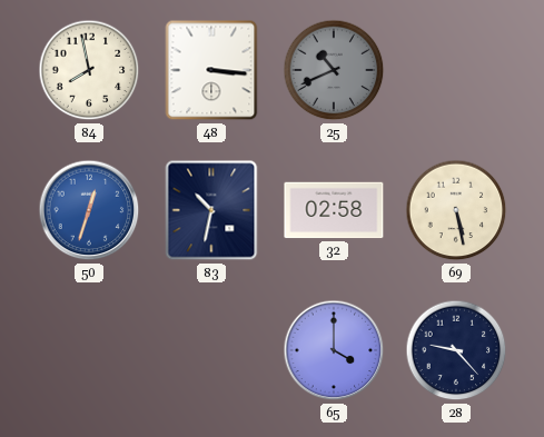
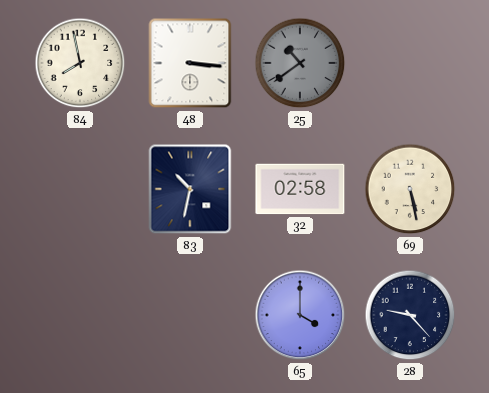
25: 10:41 -> 10:39
50: 12:33 -> none
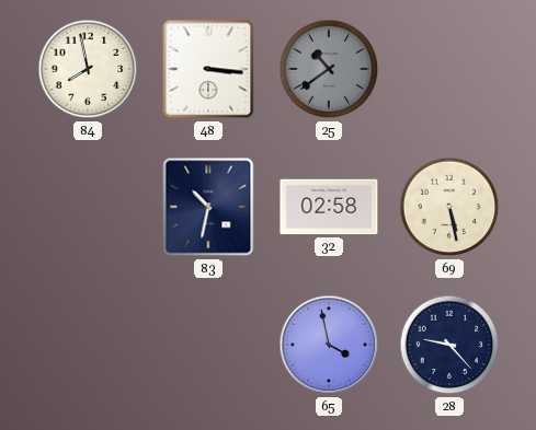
65: 4:00 -> 3:58
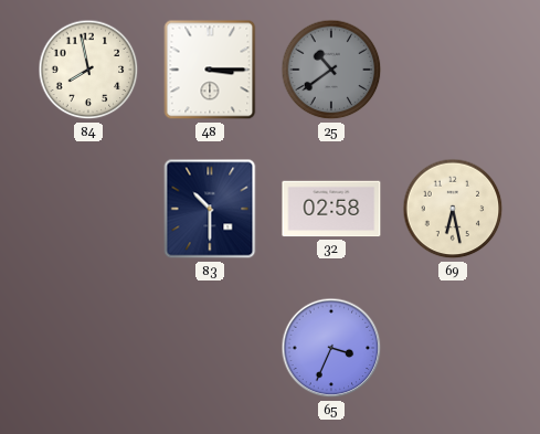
48: 3:16 -> 3:15
83: 10:32 -> 10:30
69: 5:28 -> 6:28
65: 3:58 -> 3:34
28: 9:23 -> none
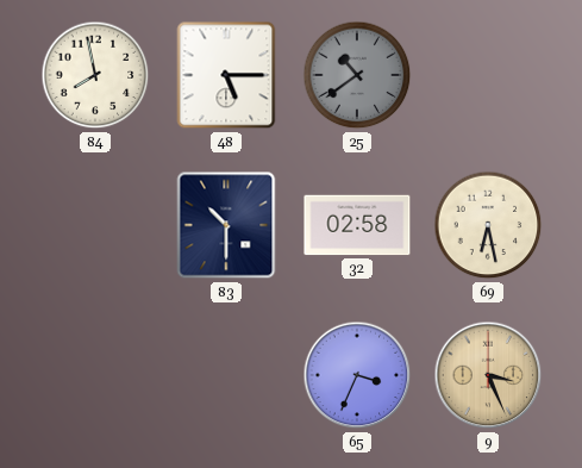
48: 3:15 -> 5:15
9: none -> 3:26
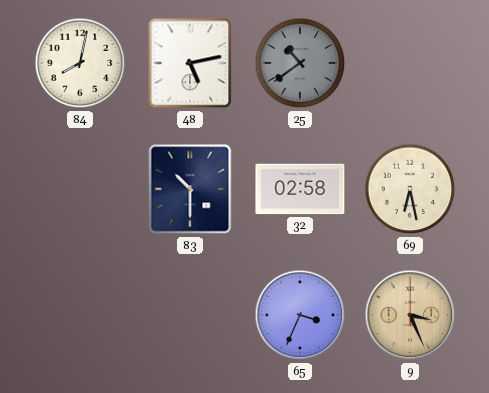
84: 7:58 -> 8:02
48: 5:15 -> 5:13
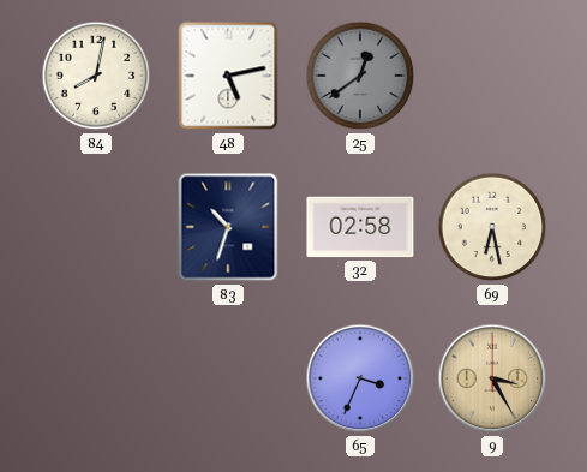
25: 10:39 -> 12:39
83: 10:30 -> 10:33
9: 3:26 -> 3:25
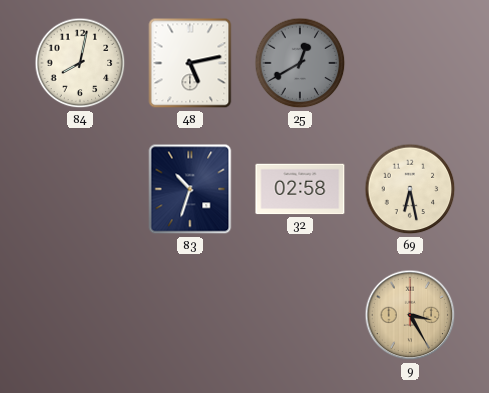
25: 12:39 -> 12:40
65: 3:34 -> none
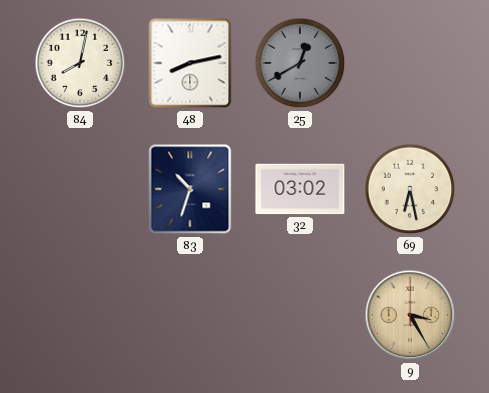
48: 5:13 -> 8:13
32: 02:58 -> 03:02
